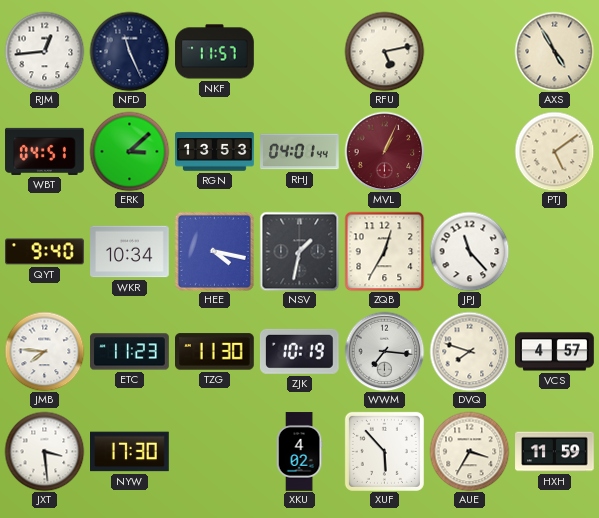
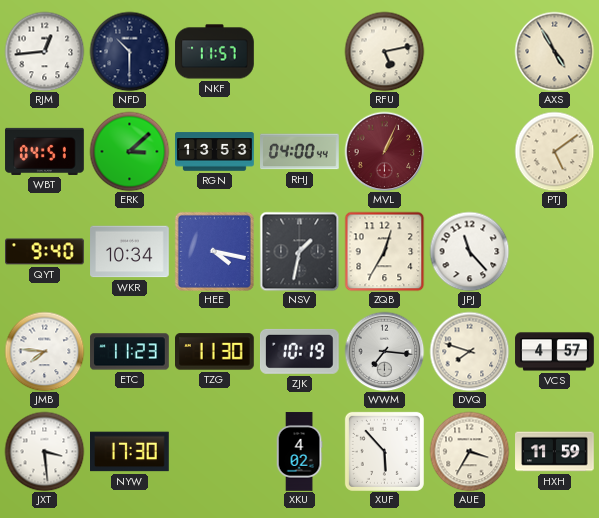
NFD: 11:26 -> 10:30
RHJ: 04:01 -> 04:00
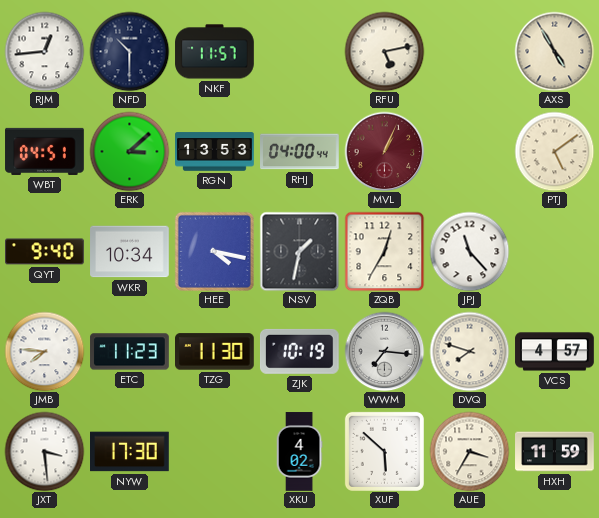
XUF: 5:53 -> 5:52
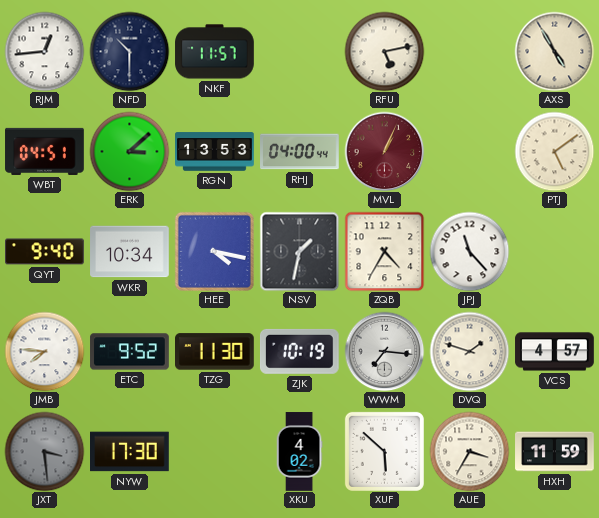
ZQB: 12:35 -> 4:35
ETC: 11:23 -> 9:52
DVQ: 7:48 -> 1:48
JXT dial: white -> grey
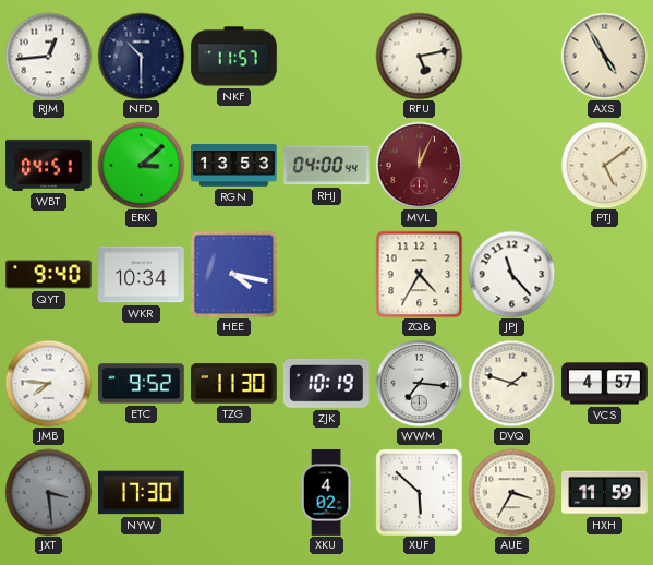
MVL: 1:04 -> 12:04
NSV: 1:32 -> none
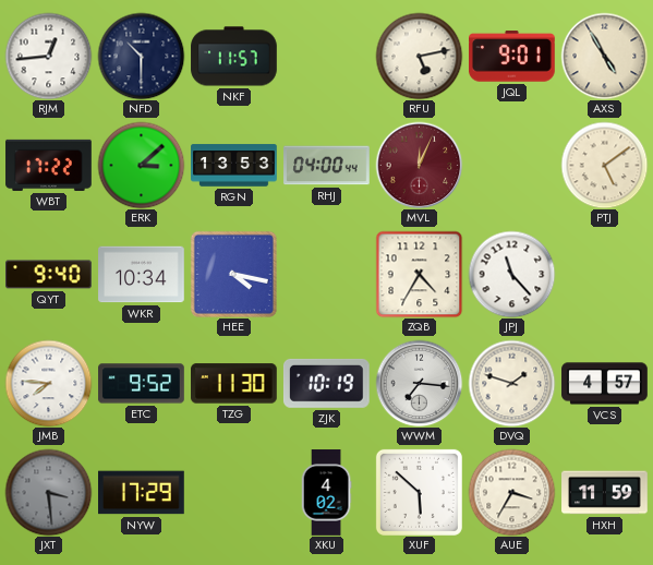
JQL: none -> 9:01
WBT: 04:51 -> 17:22
NYW: 17:30 -> 17:29
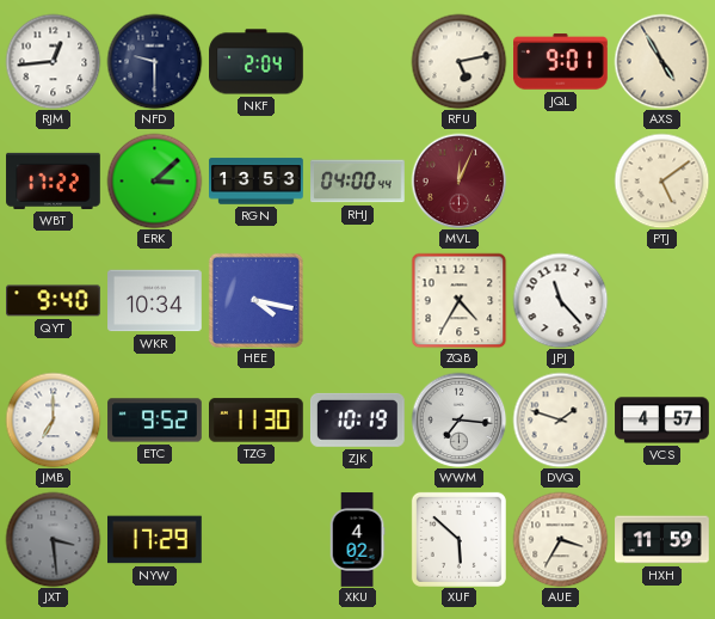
NFD: 10:30 -> 9:30
NKF: 11:57 -> 2:04
JMB: 7:46 -> 7:00
